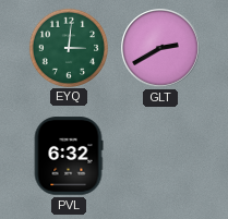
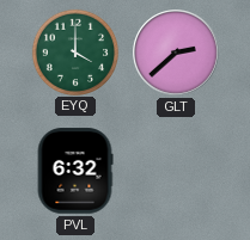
EYQ: 3:01 -> 4:00
GLT: 2:40 -> 2:38
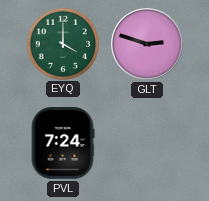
GLT: 2:38 -> 2:48
PVL: 6:32 -> 7:24
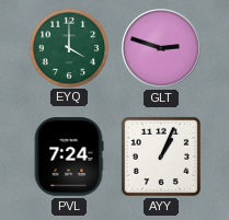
AYY: none -> 1:04
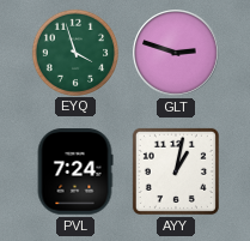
EYQ: 4:00 -> 3:57
AYY: 1:04 -> 1:02
